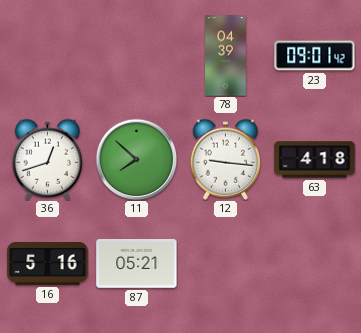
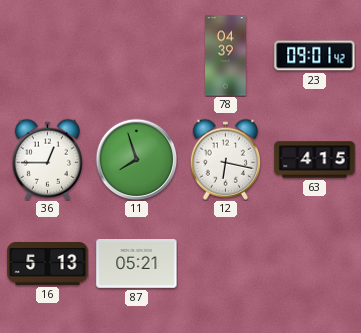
36: 12:42 -> 12:45
11: 7:52 -> 7:57
12: 9:16 -> 6:17
63: 4:18 -> 4:15
16: 5:16 -> 5:13
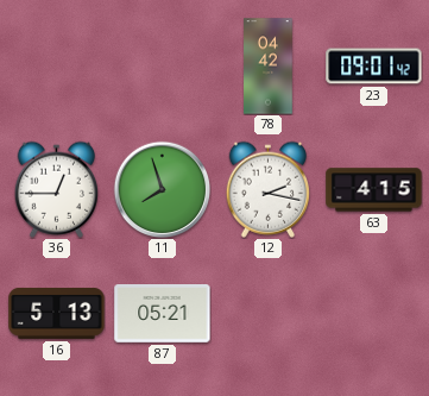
78: 04:39 -> 04:42
12: 6:17 -> 2:17
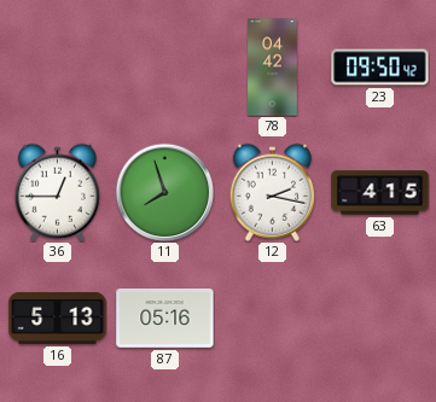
23: 09:01 -> 09:50
87: 05:21 -> 05:16
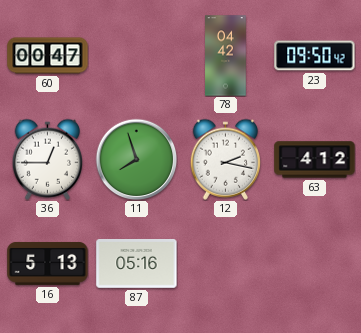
60: none -> 00:47
63: 4:15 -> 4:12
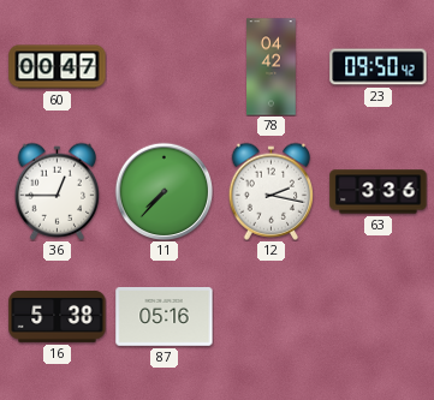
11: 7:57 -> 7:37
63: 4:12 -> 3:36
16: 5:13 -> 5:38
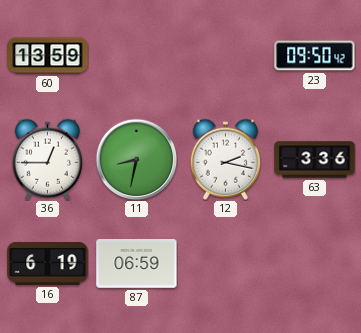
60: 00:47 -> 13:59
78: 04:42 -> none
11: 7:37 -> 8:32
16: 5:38 -> 6:19
87: 05:16 -> 06:59
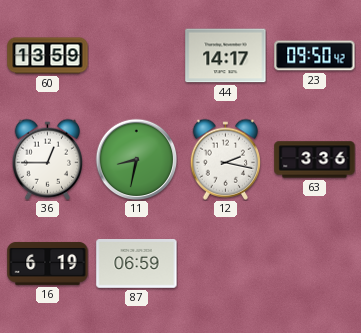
44: none -> 14:17
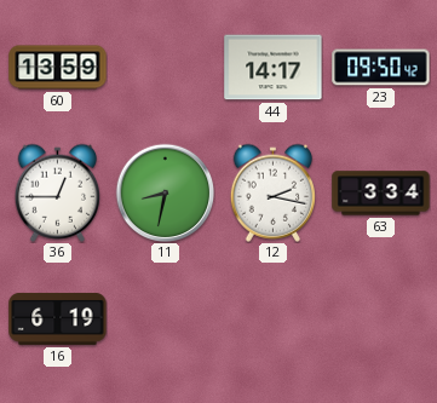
63: 3:36 -> 3:34
87: 06:59 -> none
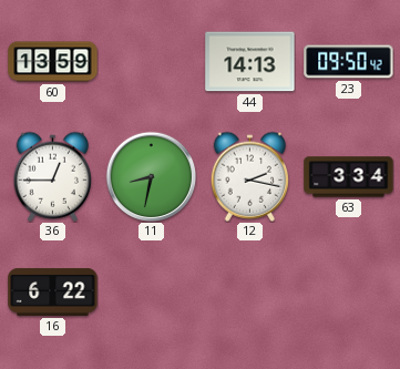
44: 14:17 -> 14:13
16: 6:19 -> 6:22
